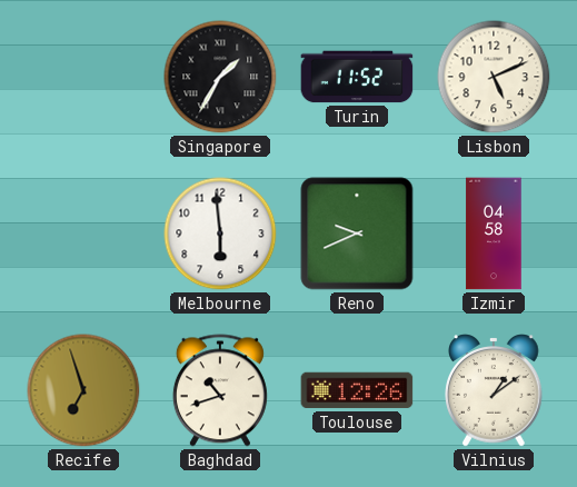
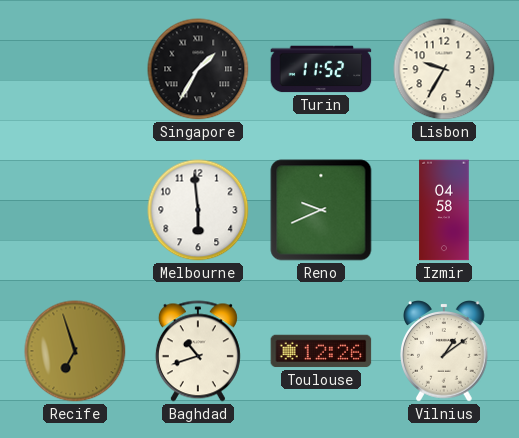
Lisbon: 5:11 -> 9:35
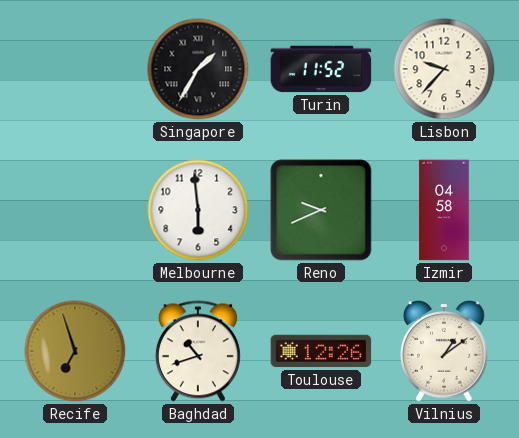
Lisbon: 9:35 -> 9:37
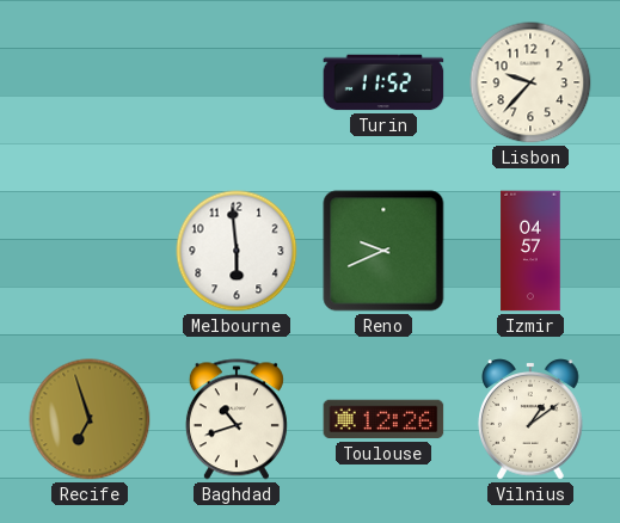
Singapore: 1:35 -> none
Izmir: 04:58 -> 04:57
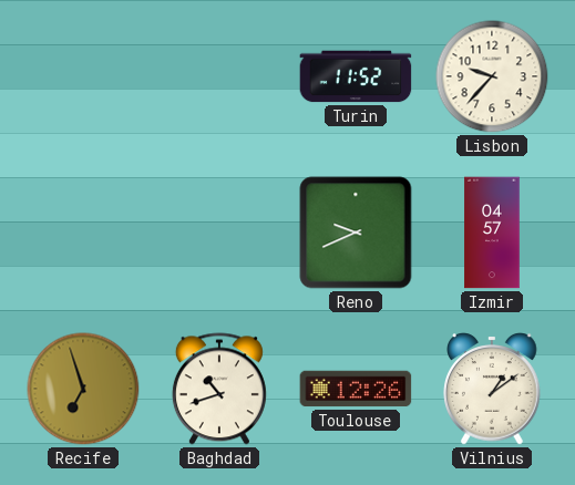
Melbourne: 5:59 -> none
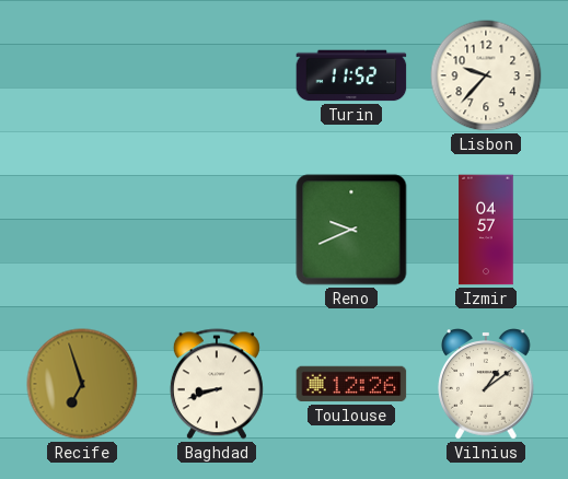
Baghdad: 10:42 -> 8:42
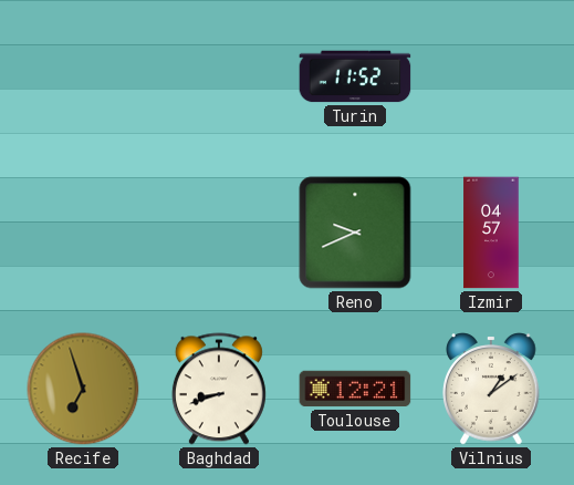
Lisbon: 9:37 -> none
Toulouse: 12:26 -> 12:21
